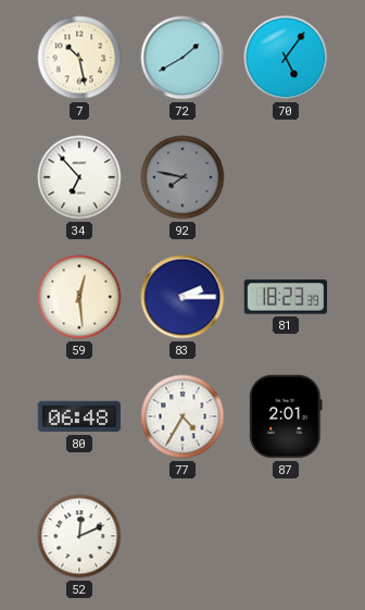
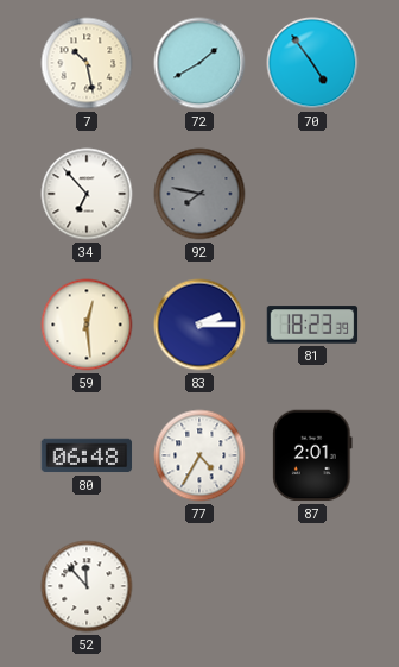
70: 5:06 -> 4:54
52: 12:11 -> 11:53
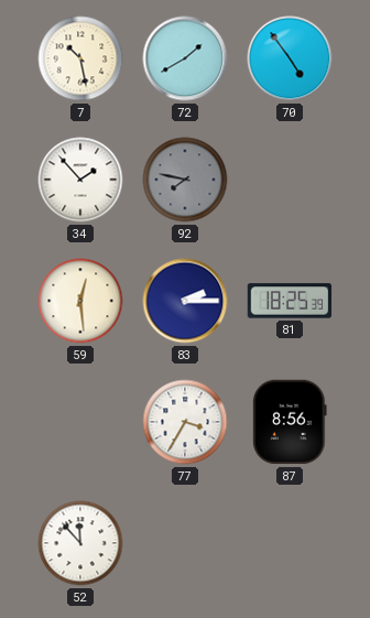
34: 6:53 -> 1:53
81: 18:23 -> 18:25
80: 06:48 -> none
77: 4:35 -> 3:35
87: 2:01 -> 8:56
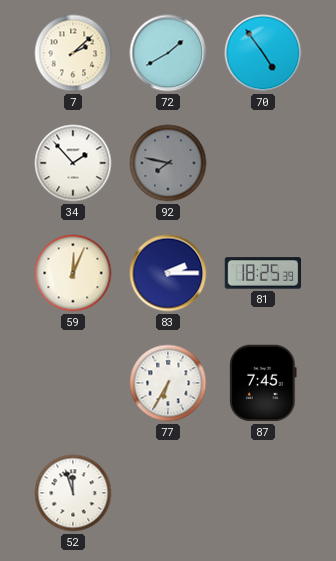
7: 10:28 -> 2:08
59: 12:29 -> 12:04
77: 3:35 -> 6:35
87: 8:56 -> 7:45
52: 11:53 -> 11:57
